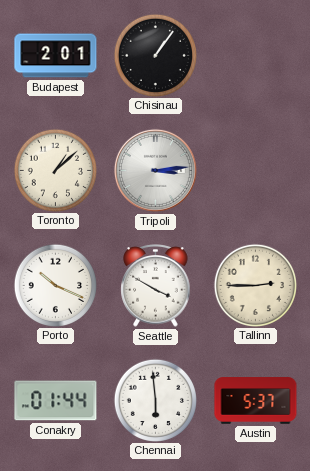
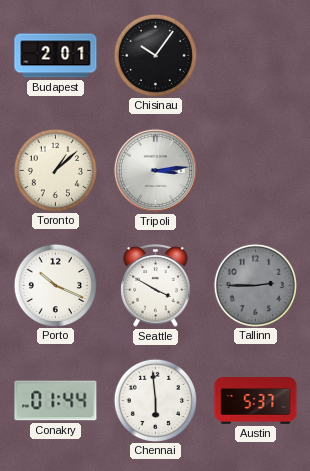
Chisinau: 1:06 -> 10:06
Tallinn dial: cream -> grey
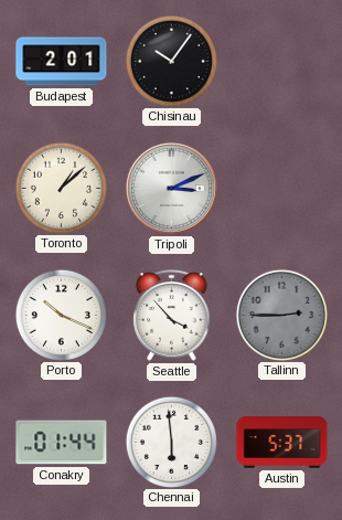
Tripoli: 3:14 -> 3:11
Seattle: 3:50 -> 3:53
